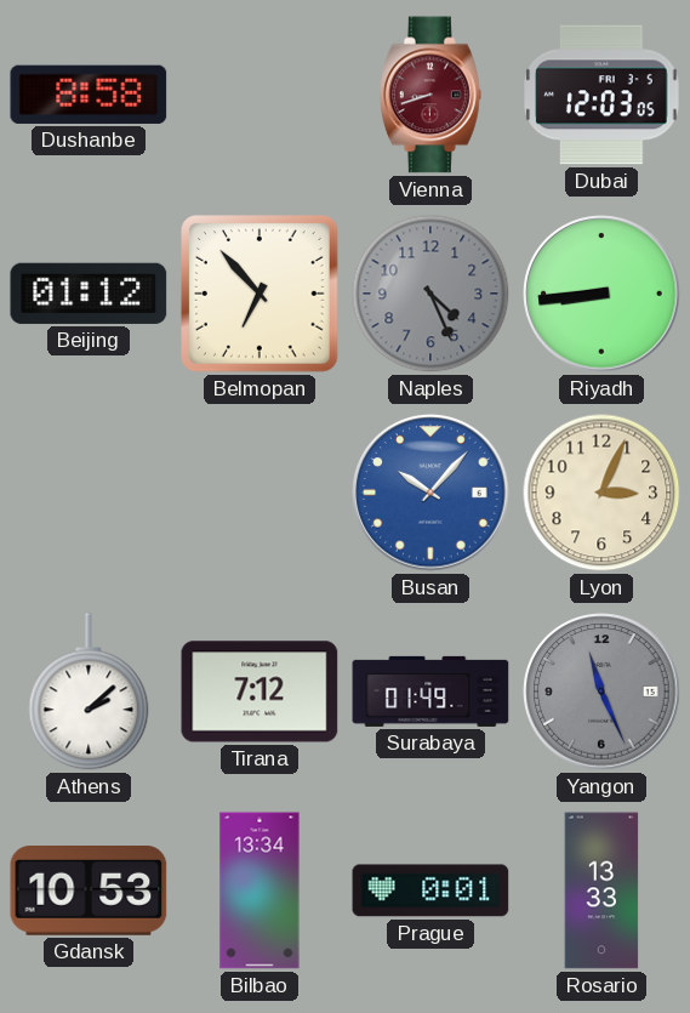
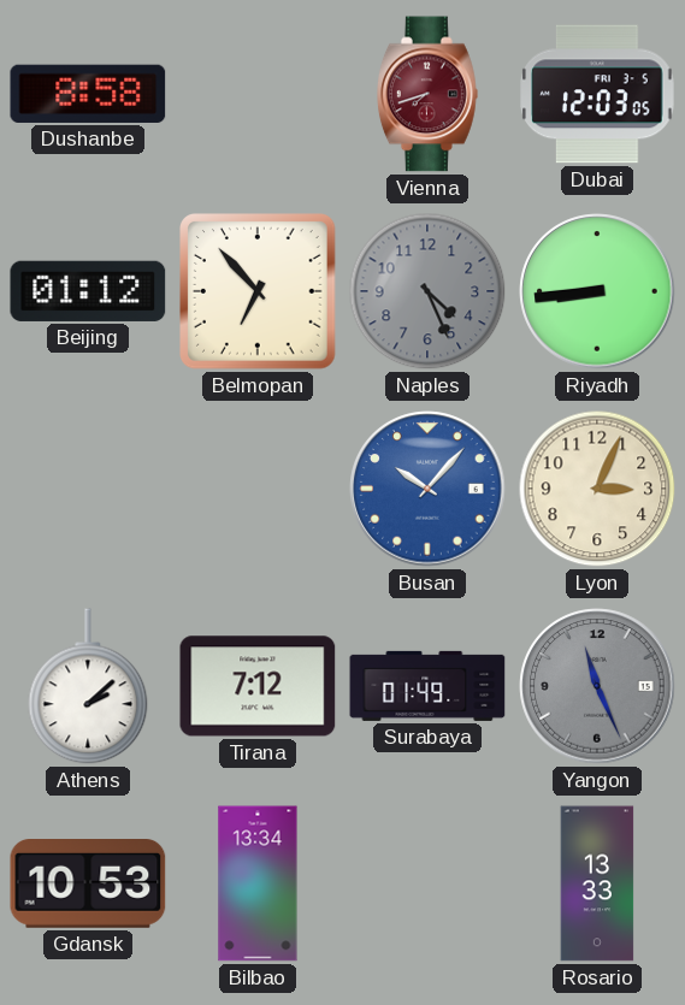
Vienna: 8:42 -> 7:42
Prague: 0:01 -> none
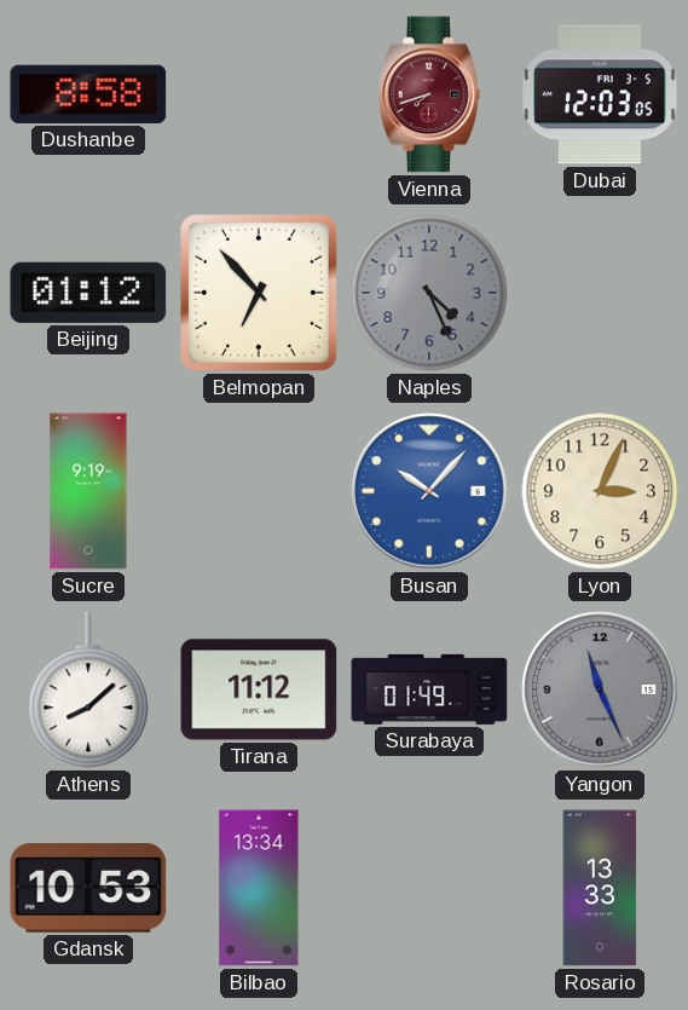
Riyadh: 8:44 -> none
Sucre: none -> 9:19
Athens: 2:08 -> 8:08
Tirana: 7:12 -> 11:12
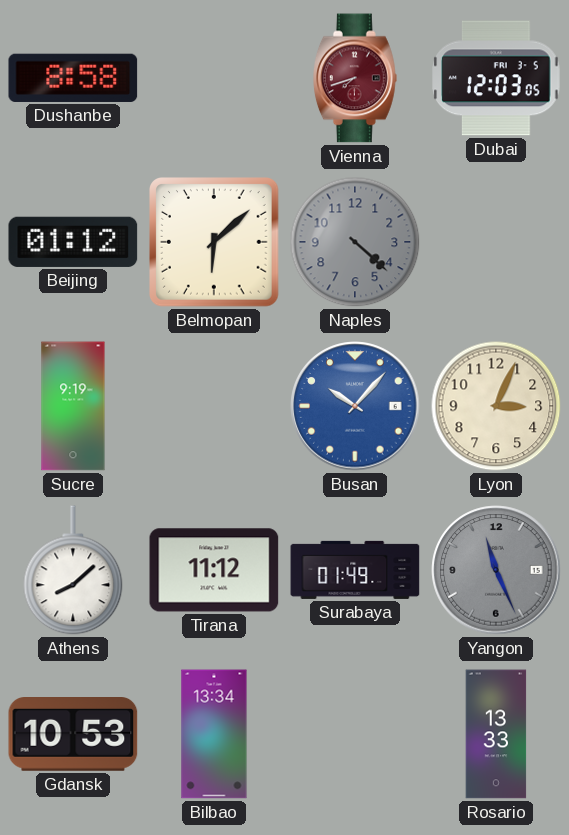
Belmopan: 6:53 -> 6:08
Naples: 4:26 -> 4:22
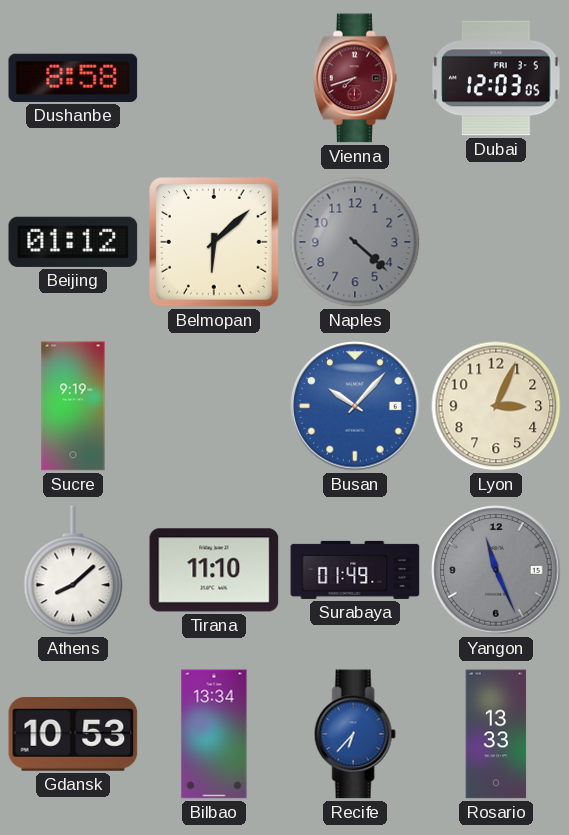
Tirana: 11:12 -> 11:10
Recife: none -> 6:37
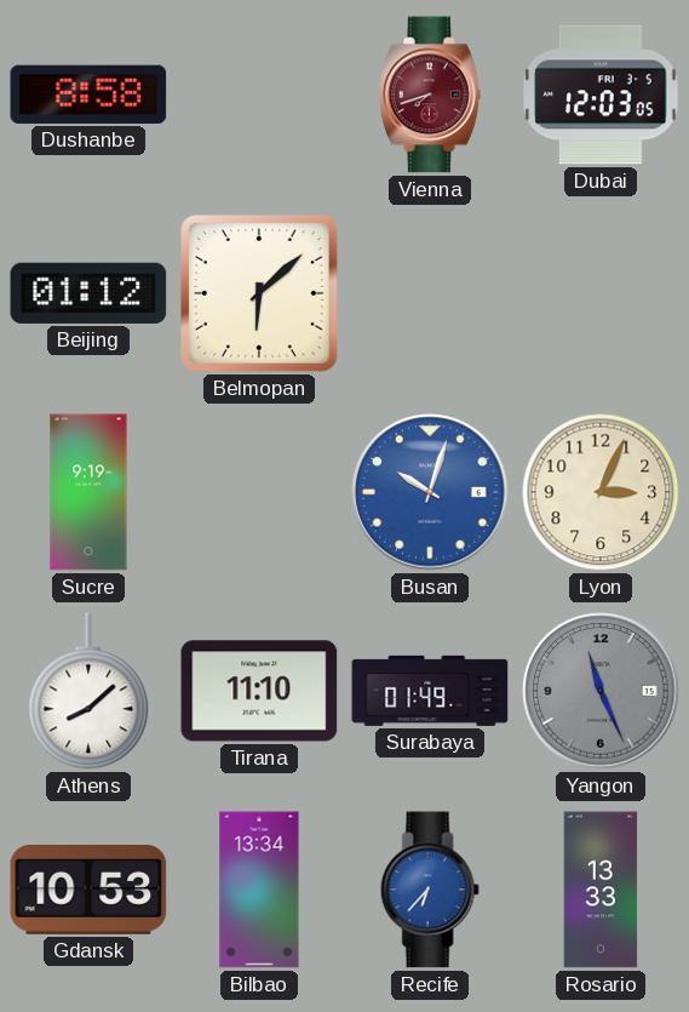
Naples: 4:22 -> none
Busan: 10:07 -> 10:03
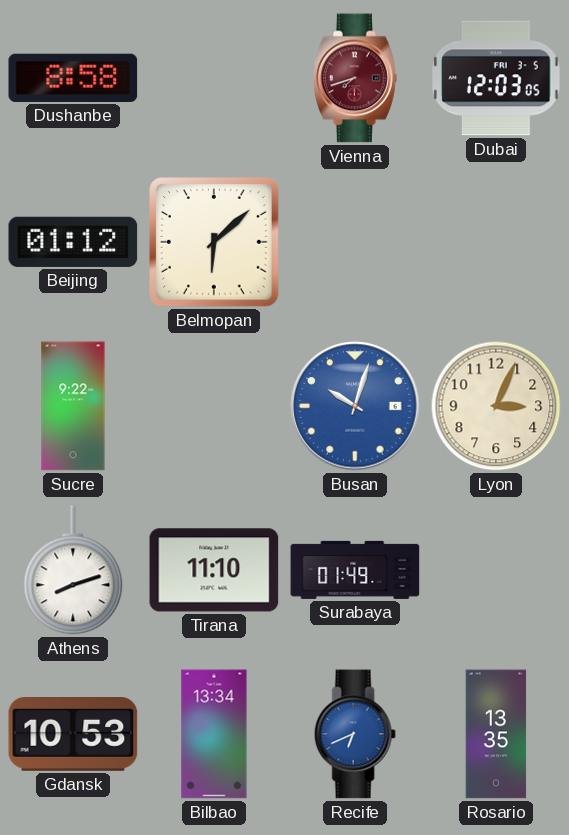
Sucre: 9:19 -> 9:22
Athens: 8:08 -> 8:12
Yangon: 11:26 -> none
Recife: 6:37 -> 6:41
Rosario: 13:33 -> 13:35
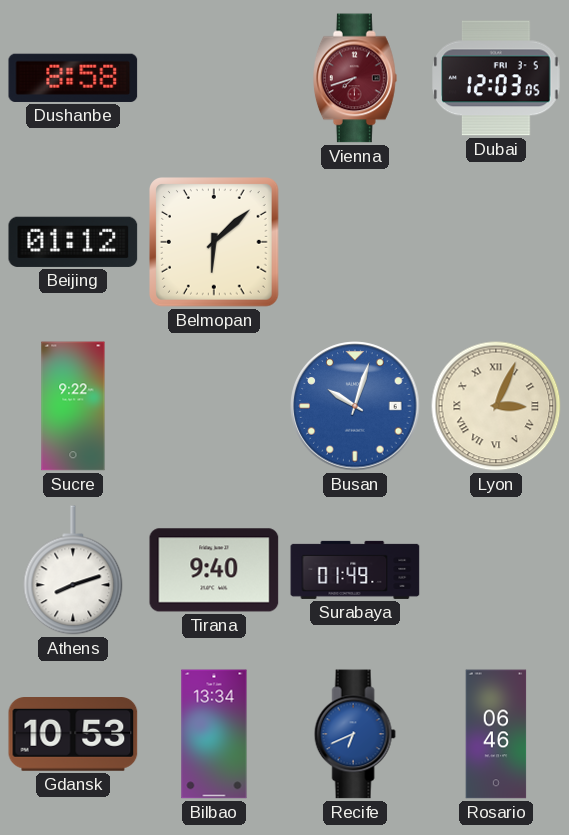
Lyon numerals: Arabic -> Roman
Tirana: 11:10 -> 9:40
Rosario: 13:35 -> 06:46
